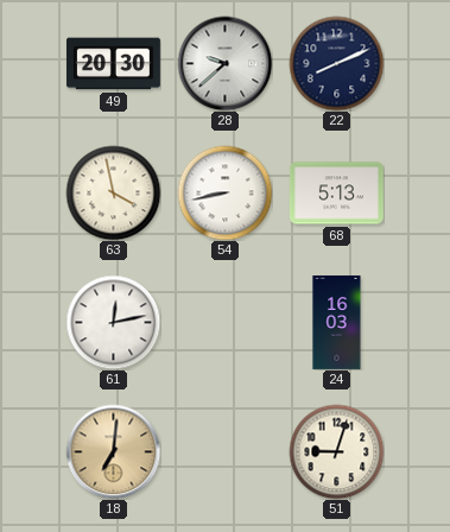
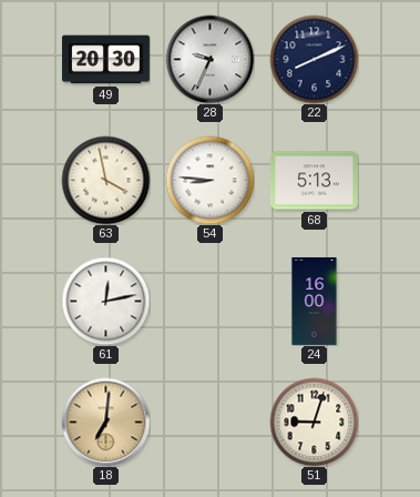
28: 9:38 -> 9:34
54: 8:43 -> 8:46
24: 16:03 -> 16:00
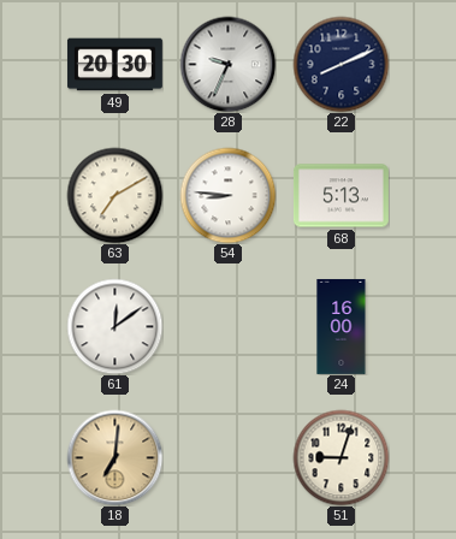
63: 3:58 -> 7:10
61: 12:13 -> 12:09
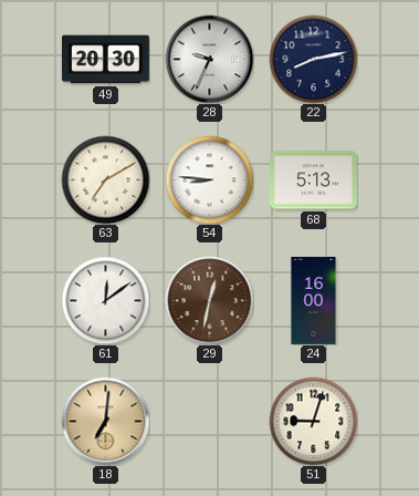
22: 8:11 -> 8:13
29: none -> 12:32
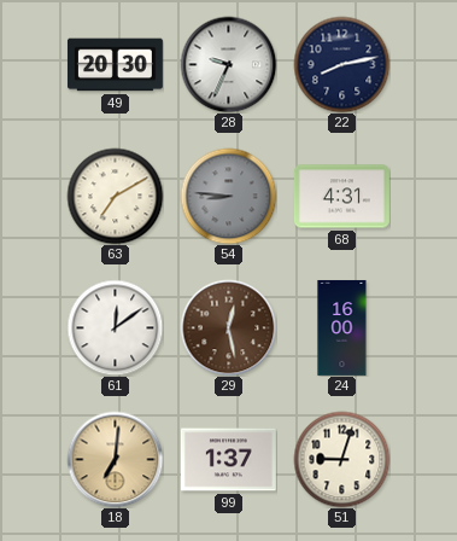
54 dial: white -> grey
68: 5:13 -> 4:31
29: 12:32 -> 12:28
99: none -> 1:37
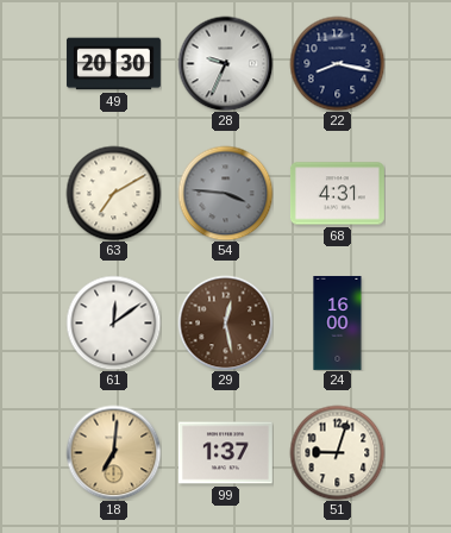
22: 8:13 -> 8:17
54: 8:46 -> 3:46
